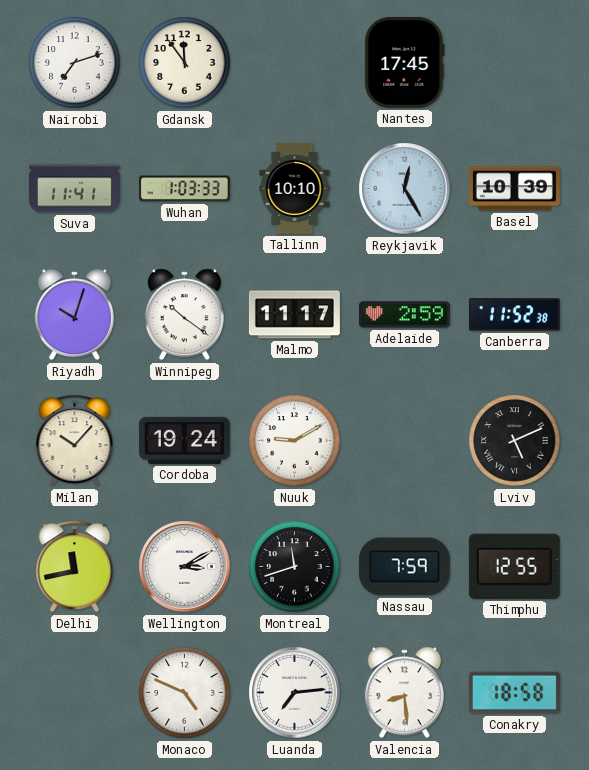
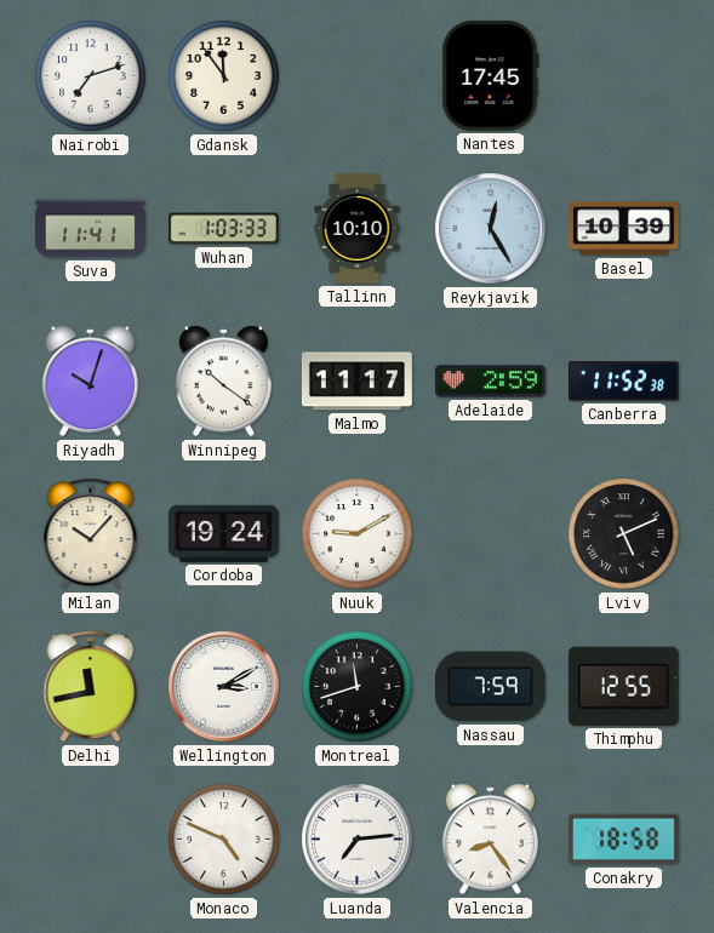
Valencia: 8:29 -> 8:24
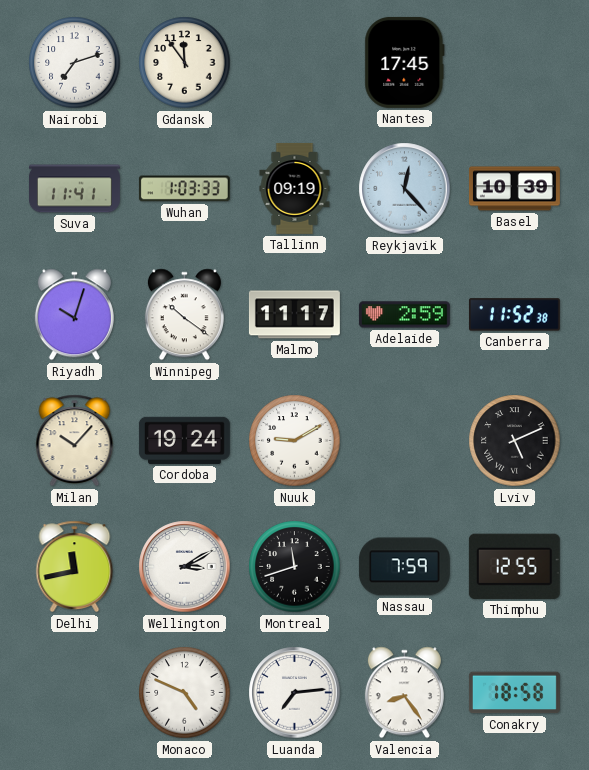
Tallinn: 10:10 -> 09:19
Reykjavik: 12:25 -> 12:23
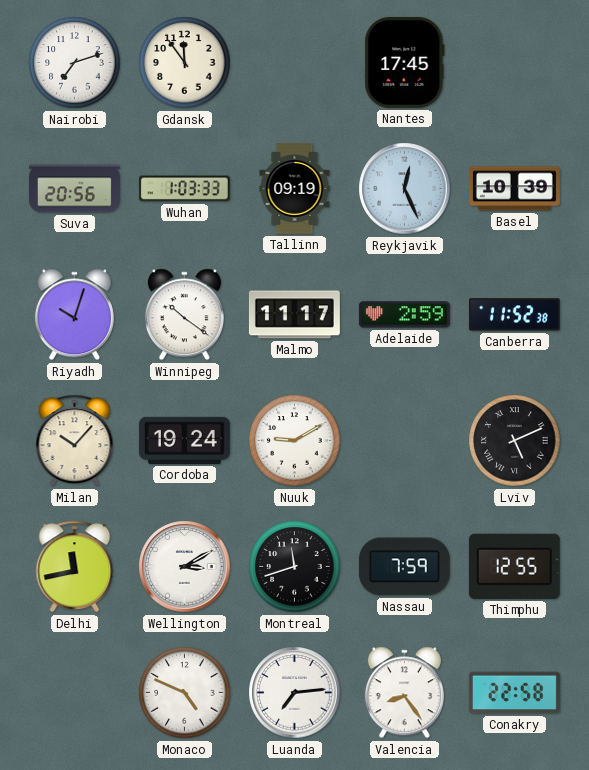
Suva: 11:41 -> 20:56
Reykjavik: 12:23 -> 12:26
Conakry: 18:58 -> 22:58
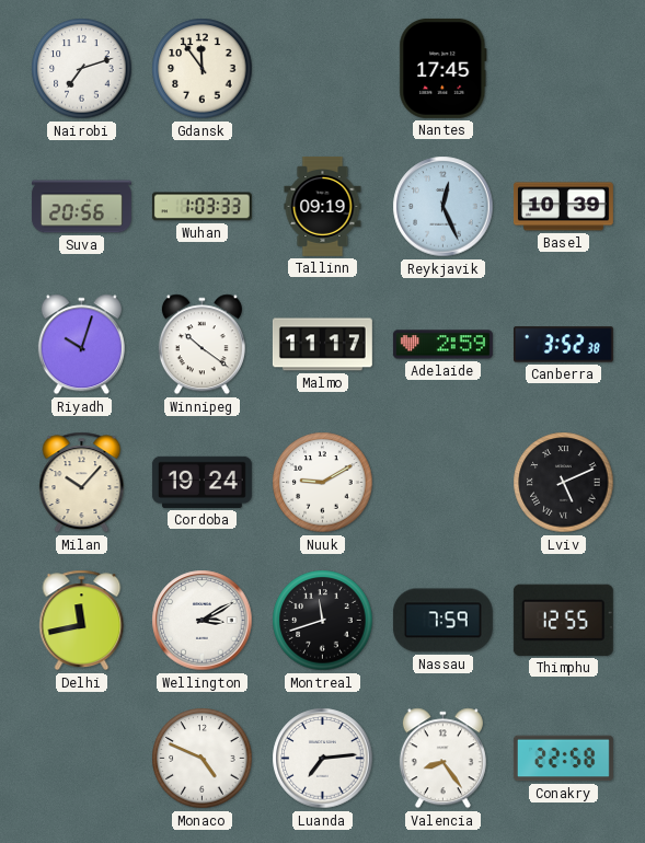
Canberra: 11:52 -> 3:52
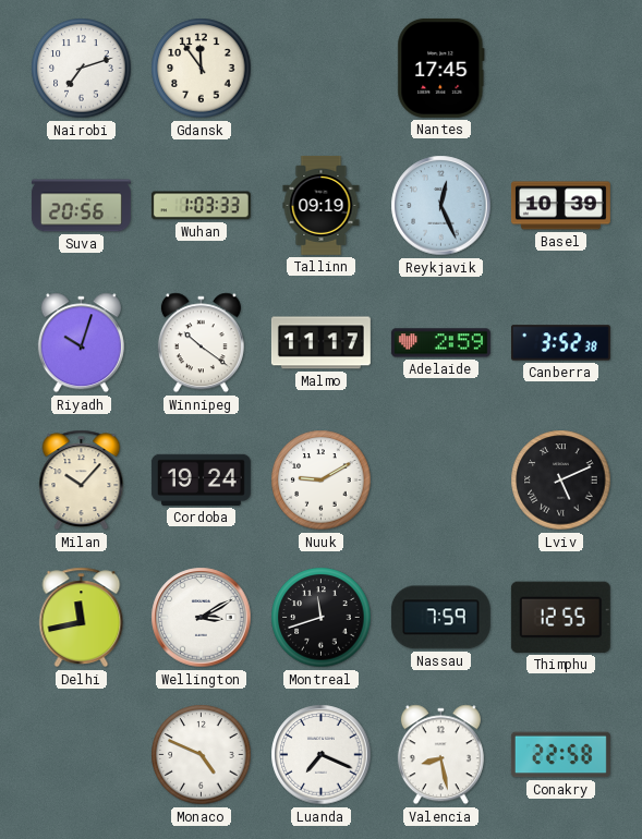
Luanda: 7:14 -> 7:19
Valencia: 8:24 -> 8:28
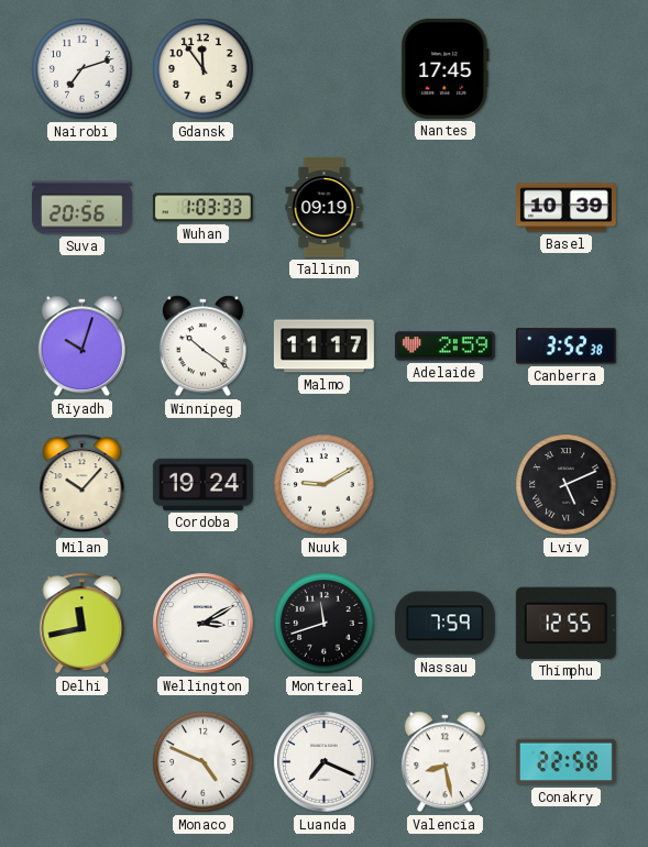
Reykjavik: 12:26 -> none
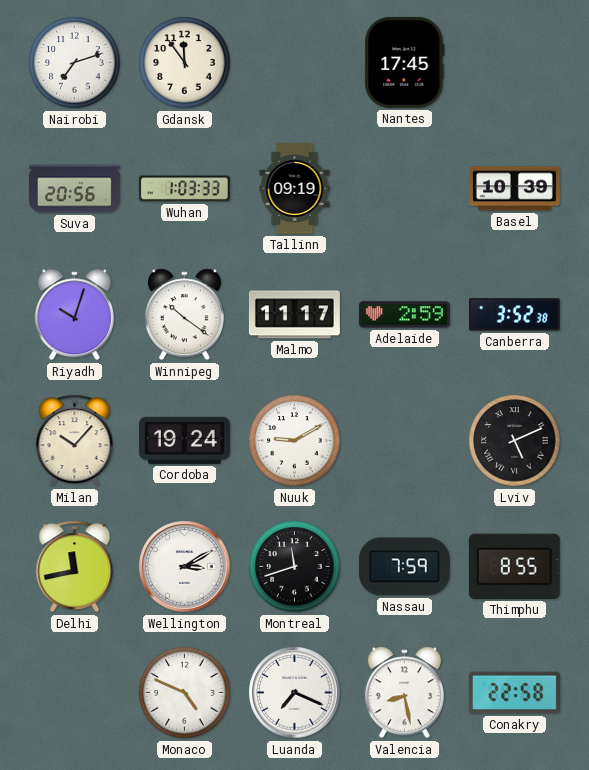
Thimphu: 12:55 -> 8:55
